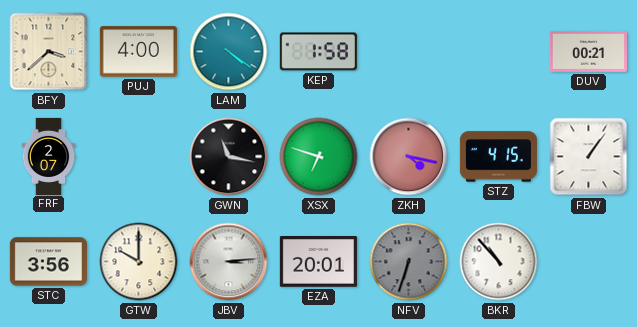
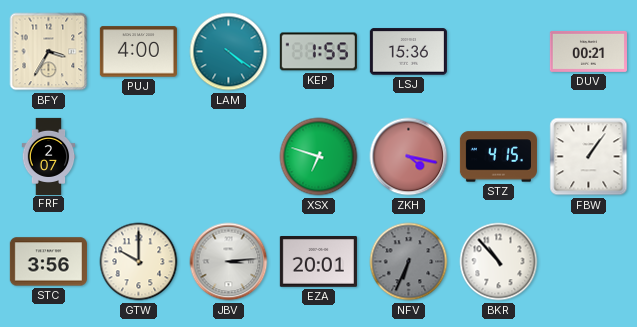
BFY: 3:38 -> 3:35
KEP: 1:58 -> 1:55
LSJ: none -> 15:36
GWN: 11:17 -> none
NFV: 6:33 -> 6:34
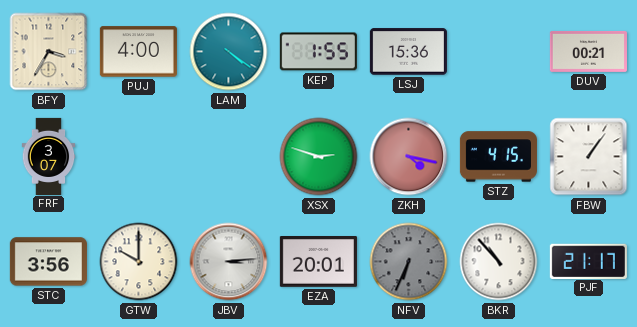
FRF: 2:07 -> 3:07
XSX: 6:48 -> 2:48
PJF: none -> 21:17
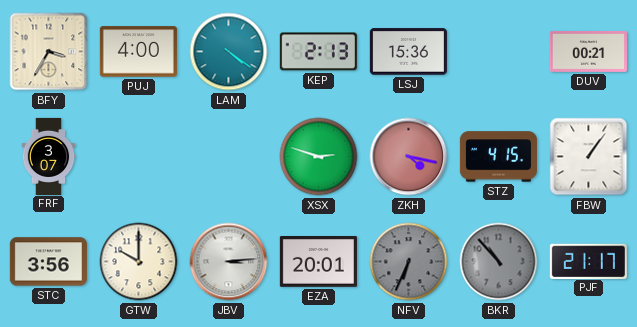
KEP: 1:55 -> 2:13
BKR dial: white -> grey
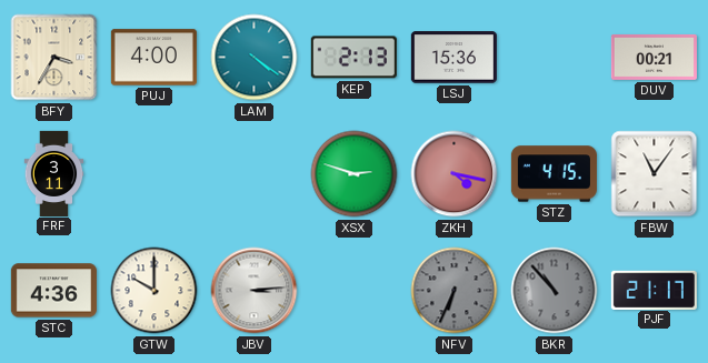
FRF: 3:07 -> 3:11
FBW: 1:06 -> 11:06
STC: 3:56 -> 4:36
EZA: 20:01 -> none
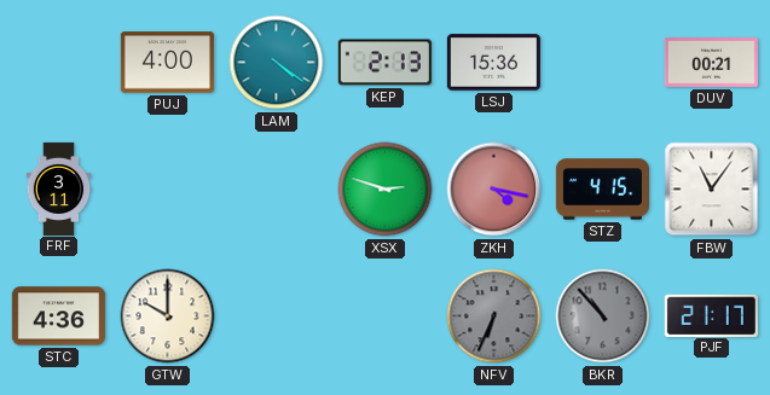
BFY: 3:35 -> none
JBV: 3:14 -> none
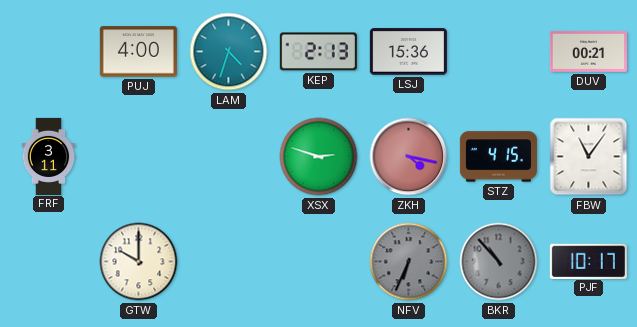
LAM: 4:21 -> 4:33
STC: 4:36 -> none
PJF: 21:17 -> 10:17
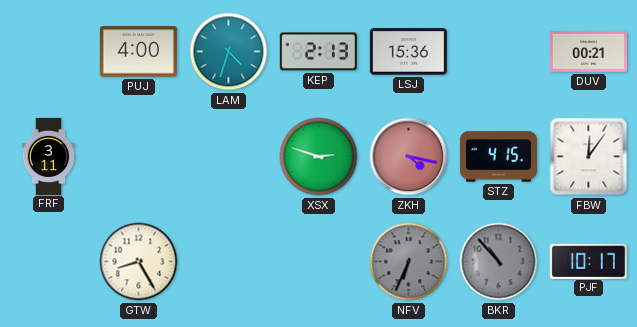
FBW: 11:06 -> 12:06
GTW: 10:00 -> 8:25
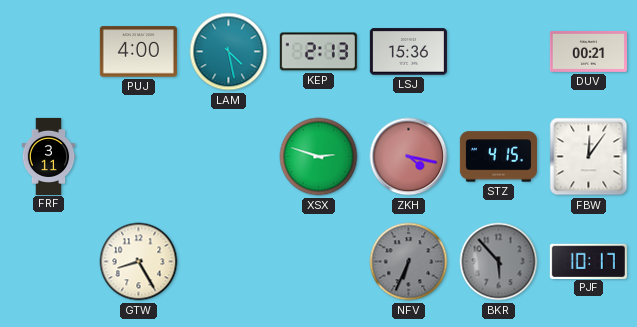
LAM: 4:33 -> 4:28
BKR: 10:53 -> 5:53
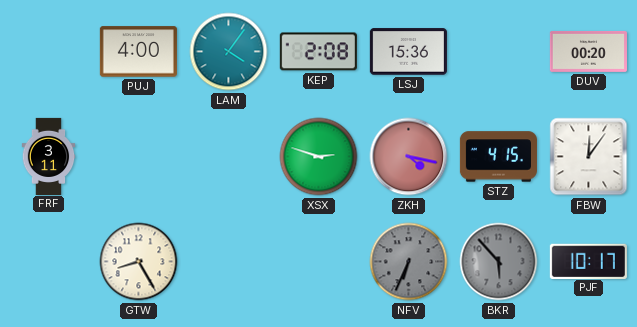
LAM: 4:28 -> 4:06
KEP: 2:13 -> 2:08
DUV: 00:21 -> 00:20
